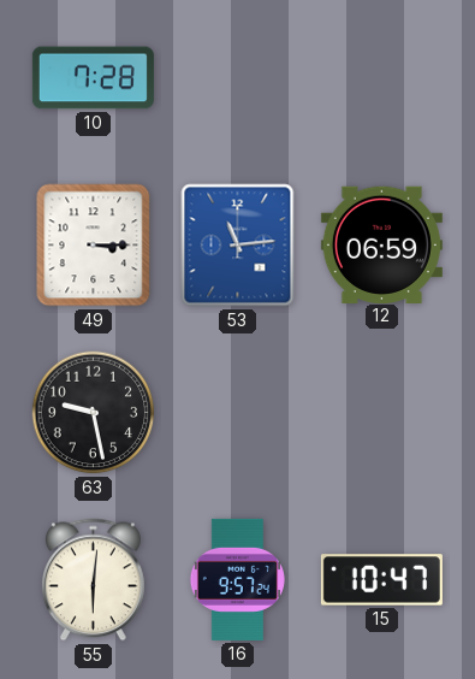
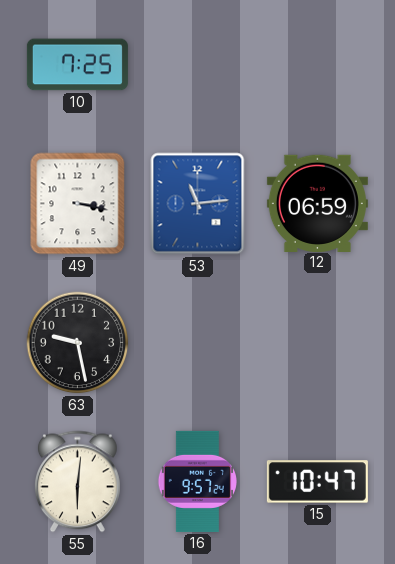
10: 7:28 -> 7:25
49: 3:15 -> 3:17
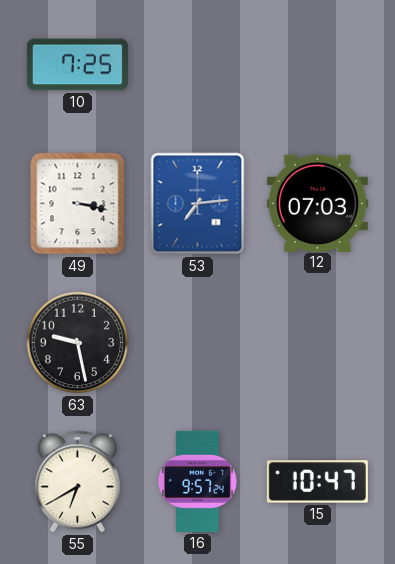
53: 11:14 -> 7:14
12: 06:59 -> 07:03
55: 6:01 -> 6:40
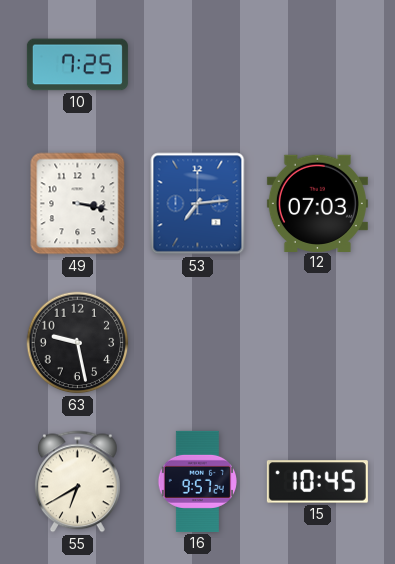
15: 10:47 -> 10:45
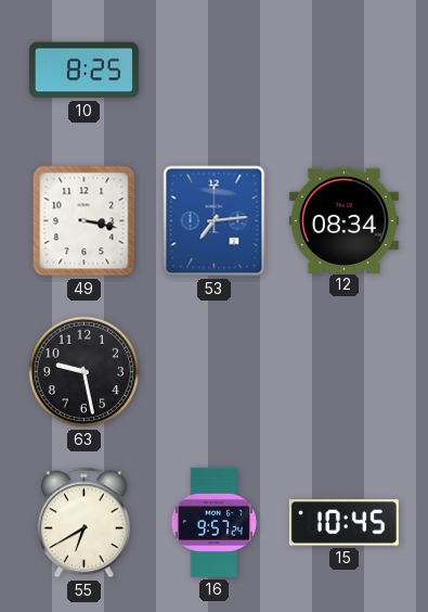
10: 7:25 -> 8:25
12: 07:03 -> 08:34
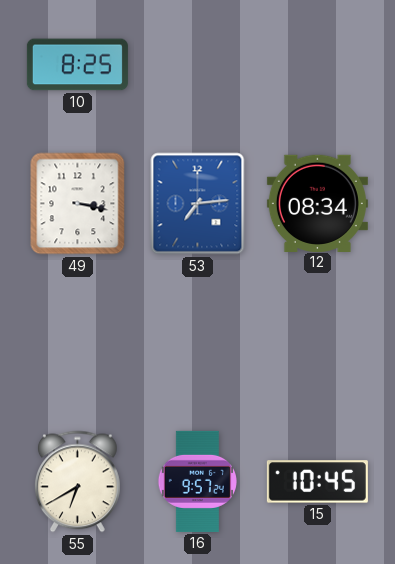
63: 9:28 -> none
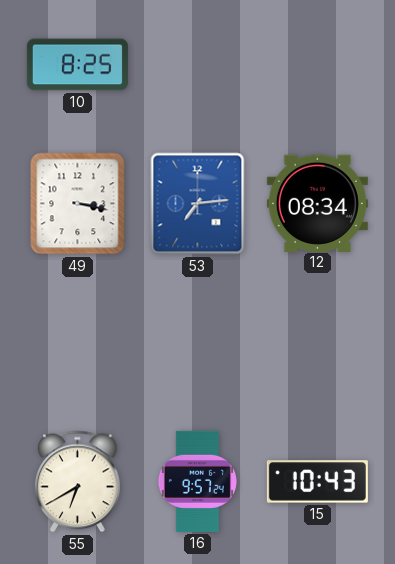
15: 10:45 -> 10:43
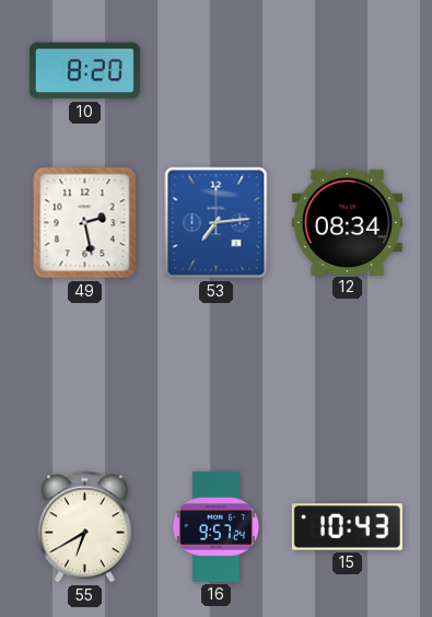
10: 8:25 -> 8:20
49: 3:17 -> 2:28
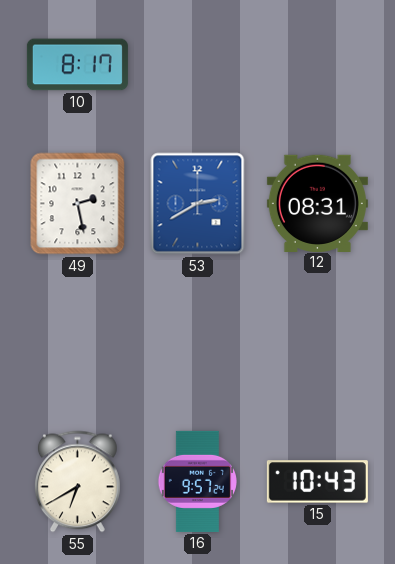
10: 8:20 -> 8:17
53: 7:14 -> 2:40
12: 08:34 -> 08:31
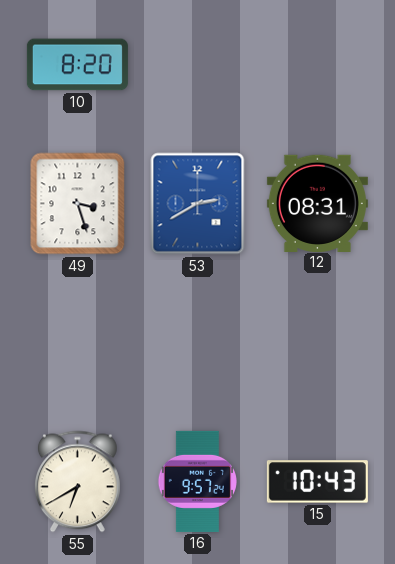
10: 8:17 -> 8:20
49: 2:28 -> 3:27
